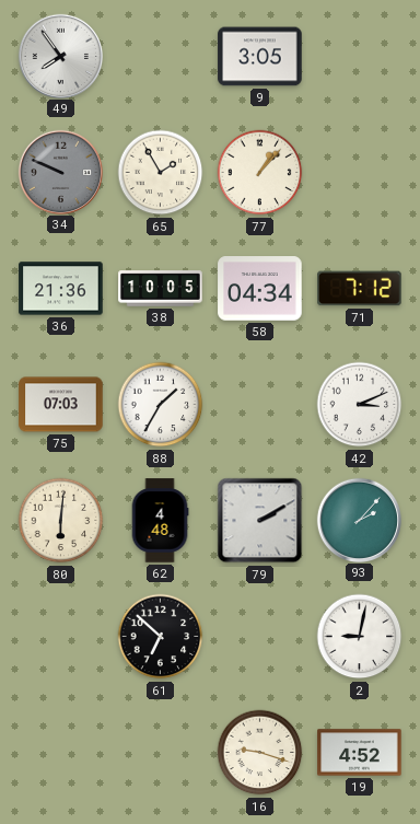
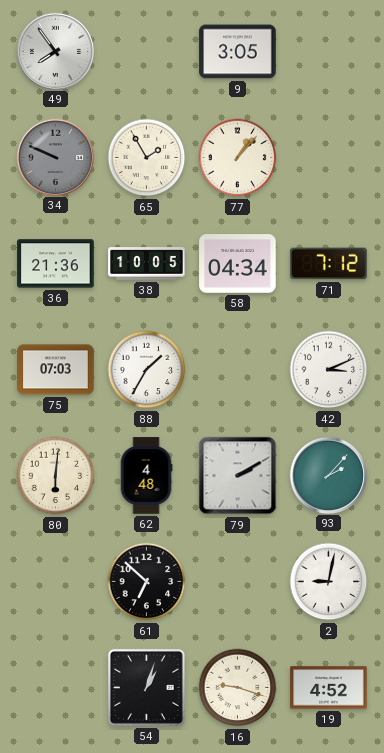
54: none -> 1:03
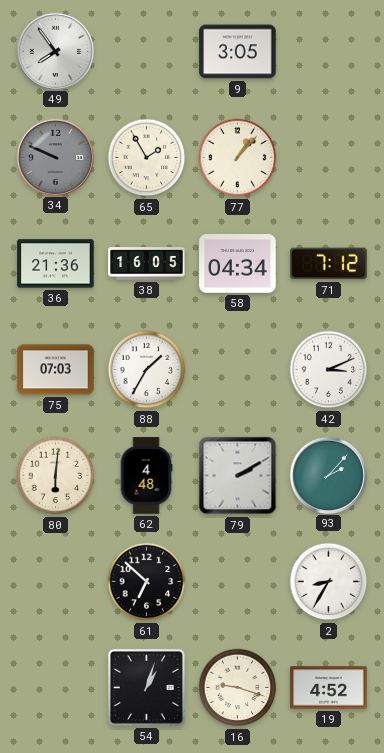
38: 10:05 -> 16:05
2: 9:02 -> 8:35
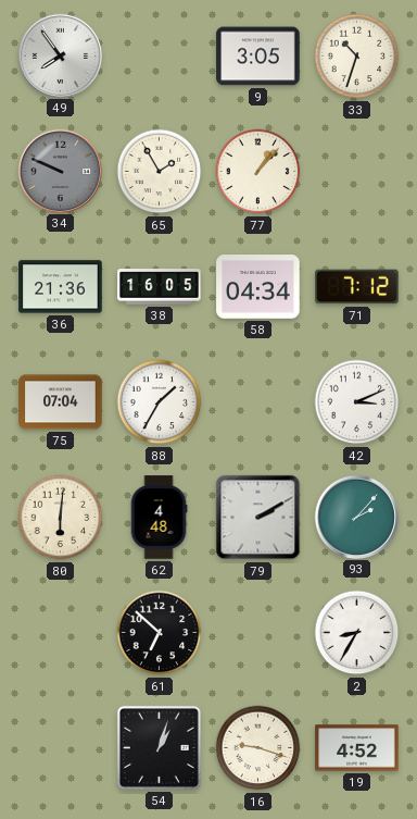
33: none -> 10:33
75: 07:03 -> 07:04
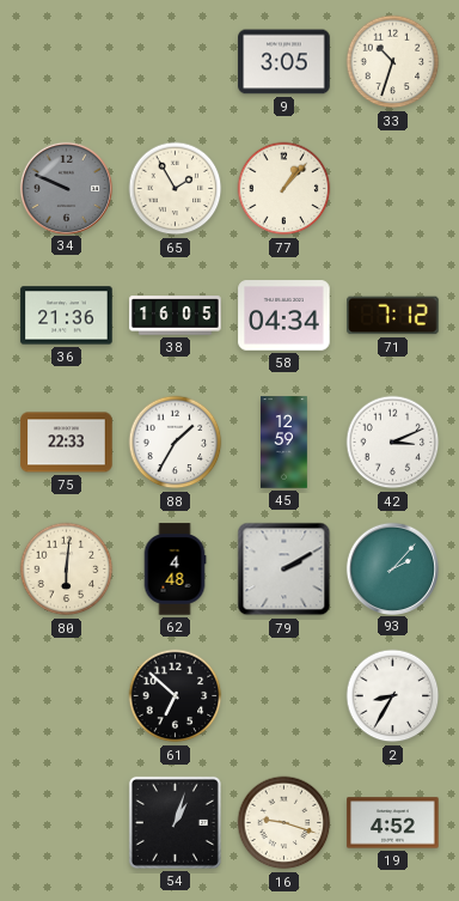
49: 7:54 -> none
75: 07:04 -> 22:33
45: none -> 12:59
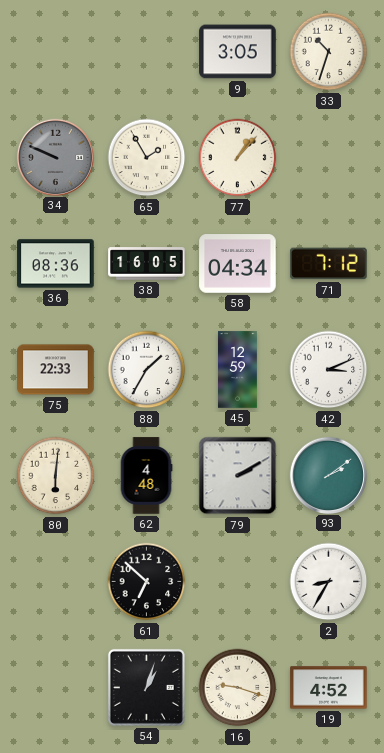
36: 21:36 -> 08:36
93: 2:07 -> 2:09
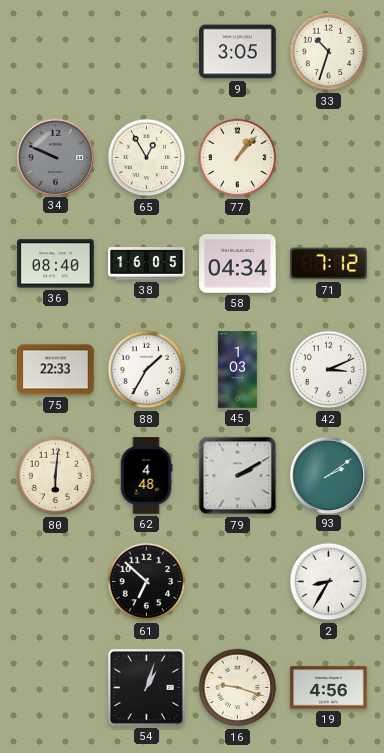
65: 1:55 -> 12:55
36: 08:36 -> 08:40
45: 12:59 -> 1:03
19: 4:52 -> 4:56
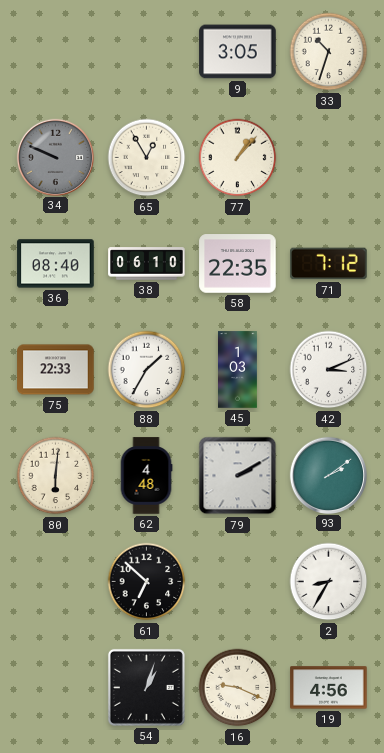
38: 16:05 -> 06:10
58: 04:34 -> 22:35
16: 9:18 -> 9:19
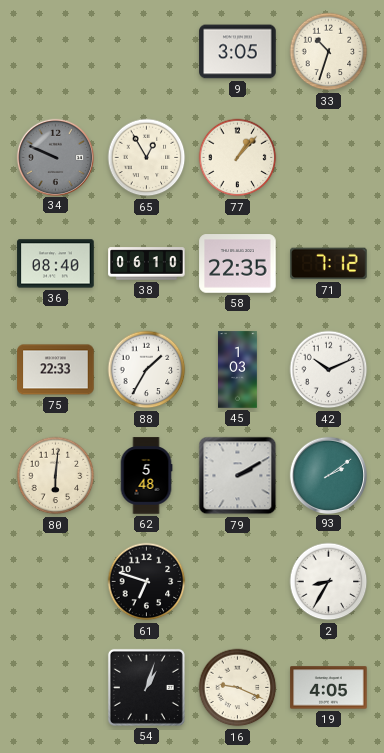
42: 3:11 -> 10:11
62: 4:48 -> 5:48
61: 6:52 -> 6:48
19: 4:56 -> 4:05
